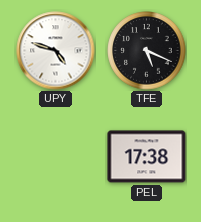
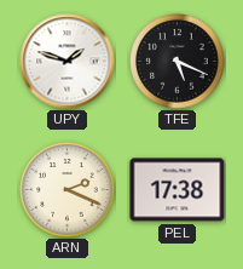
UPY: 4:48 -> 1:48
ARN: none -> 2:19
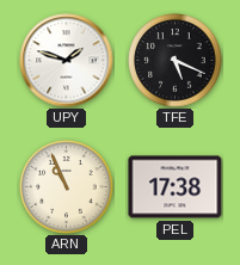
ARN: 2:19 -> 10:56
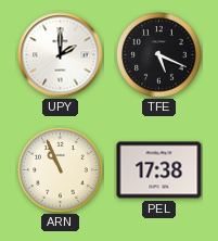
UPY: 1:48 -> 2:00
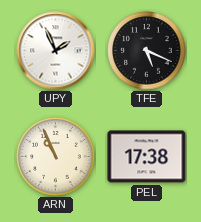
UPY: 2:00 -> 1:56
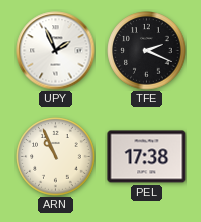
TFE: 5:19 -> 2:19
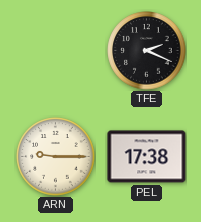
UPY: 1:56 -> none
ARN: 10:56 -> 9:15
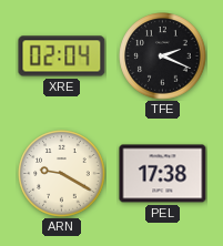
XRE: none -> 02:04
ARN: 9:15 -> 9:20
